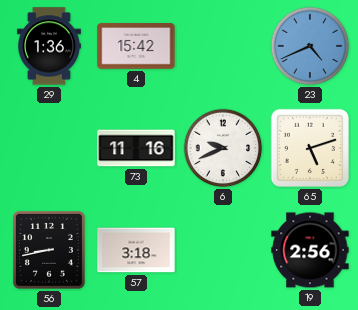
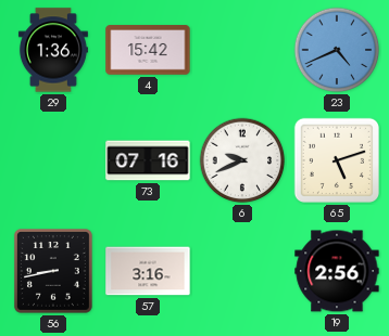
73: 11:16 -> 07:16
57: 3:18 -> 3:16
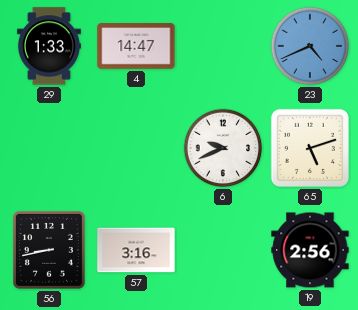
29: 1:36 -> 1:33
4: 15:42 -> 14:47
73: 07:16 -> none
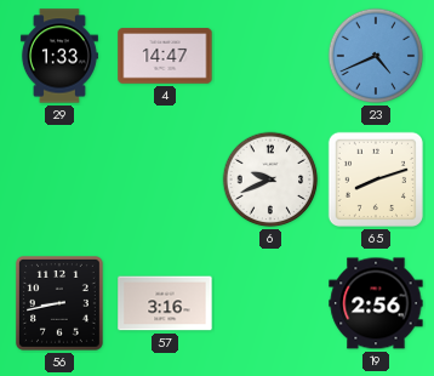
65: 5:12 -> 8:12
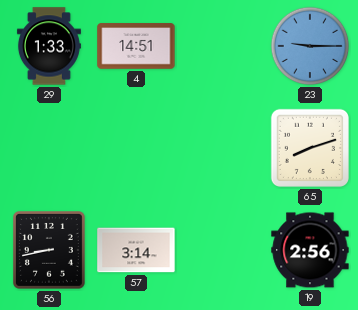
4: 14:47 -> 14:51
23: 4:41 -> 9:15
6: 9:41 -> none
57: 3:16 -> 3:14
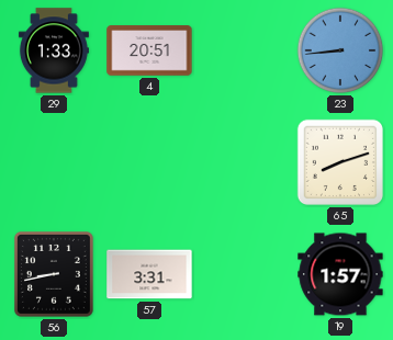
4: 14:51 -> 20:51
23: 9:15 -> 8:44
57: 3:14 -> 3:31
19: 2:56 -> 1:57
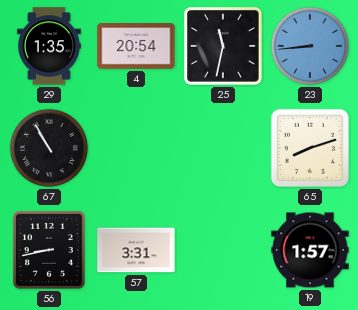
29: 1:33 -> 1:35
4: 20:51 -> 20:54
25: none -> 11:32
67: none -> 10:55
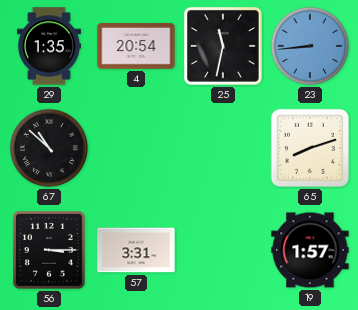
67: 10:55 -> 10:52
56: 8:43 -> 3:15
